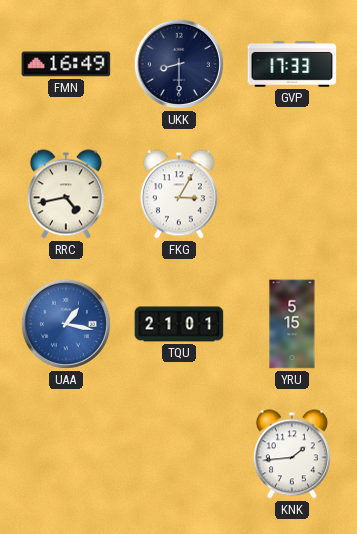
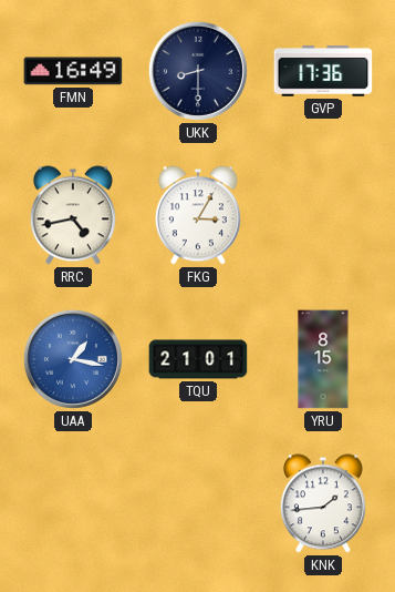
GVP: 17:33 -> 17:36
YRU: 5:15 -> 8:15
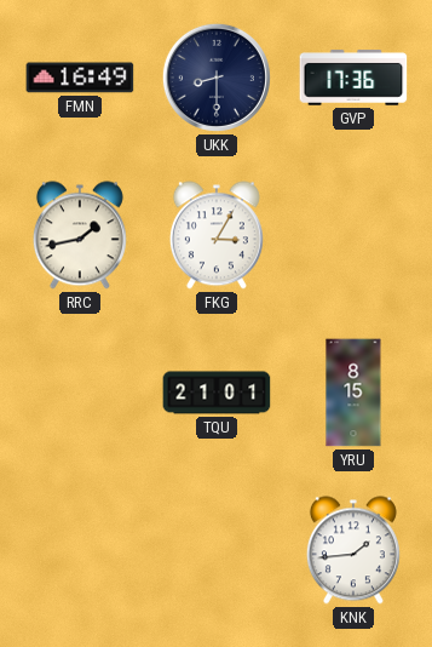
RRC: 4:43 -> 1:43
UAA: 1:17 -> none
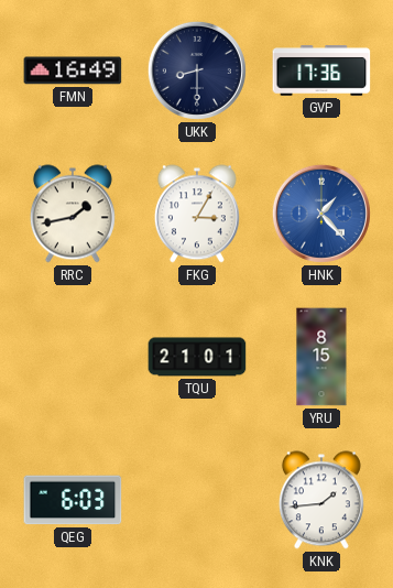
HNK: none -> 1:23
QEG: none -> 6:03
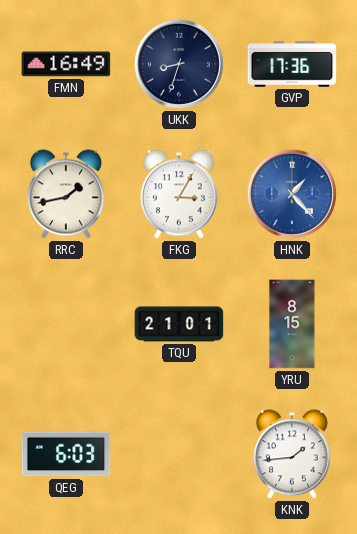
UKK: 8:30 -> 8:33
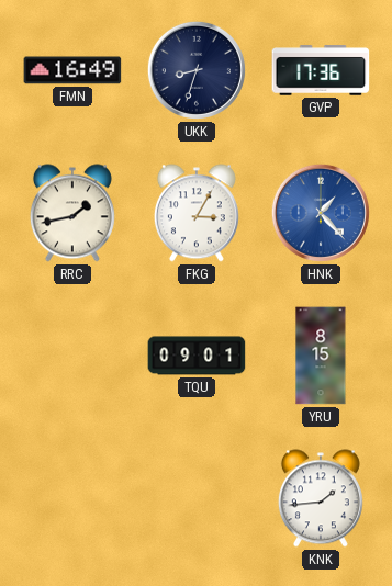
TQU: 21:01 -> 09:01
QEG: 6:03 -> none
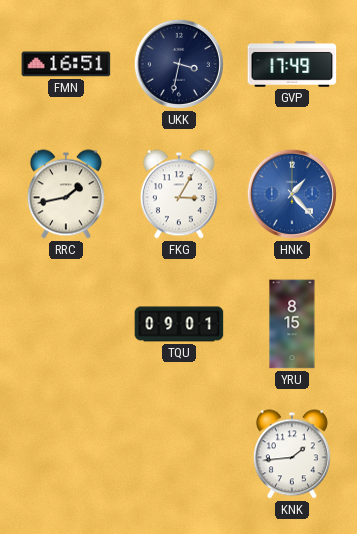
FMN: 16:49 -> 16:51
UKK: 8:33 -> 3:32
GVP: 17:36 -> 17:49
